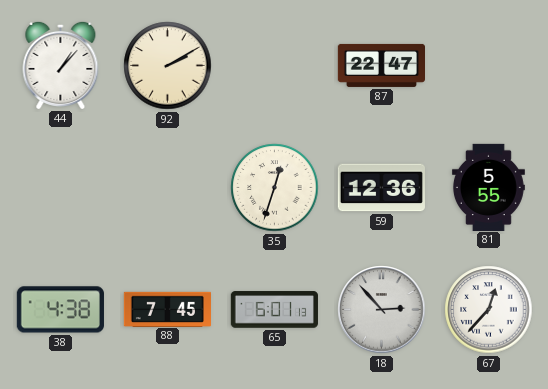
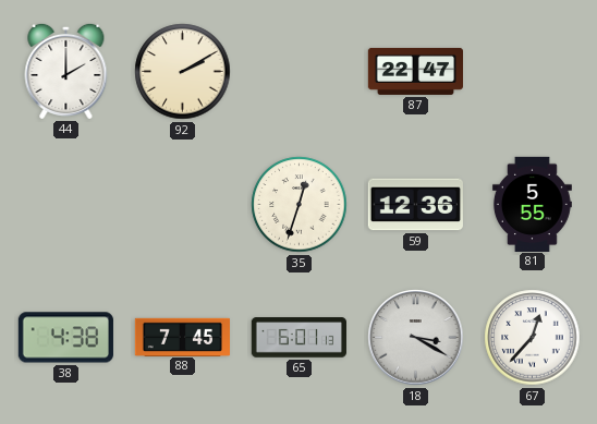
44: 1:07 -> 2:00
18: 2:53 -> 3:20
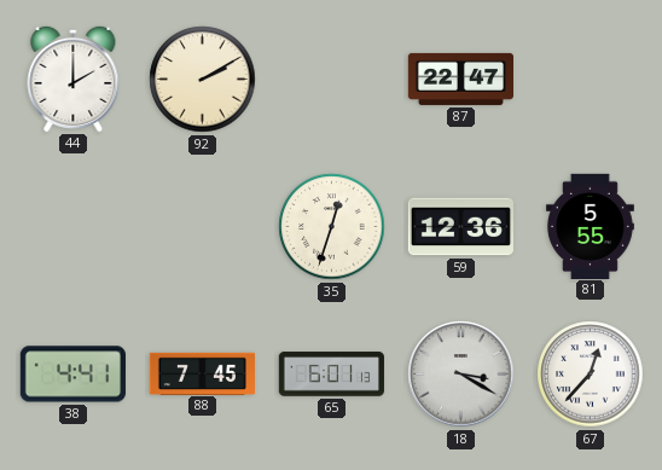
38: 4:38 -> 4:41
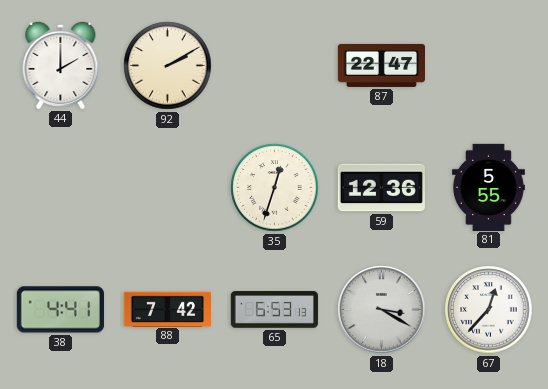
88: 7:45 -> 7:42
65: 6:01 -> 6:53
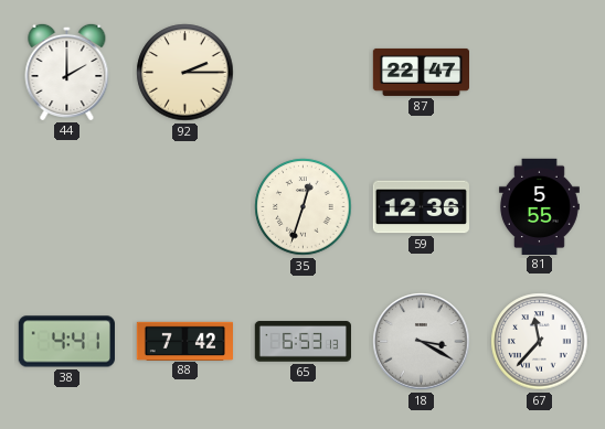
92: 2:10 -> 2:15
67: 12:37 -> 11:37
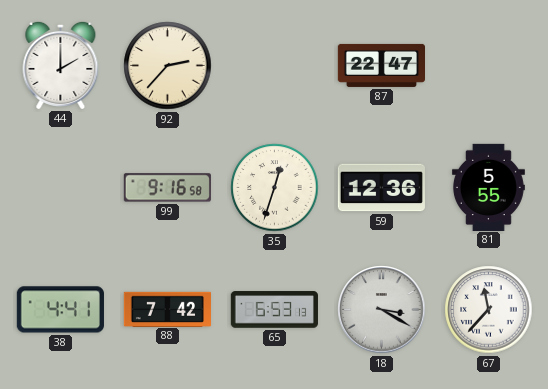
92: 2:15 -> 2:37
99: none -> 9:16
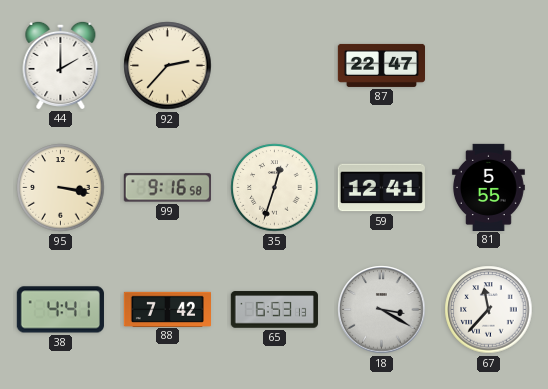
95: none -> 3:17
59: 12:36 -> 12:41
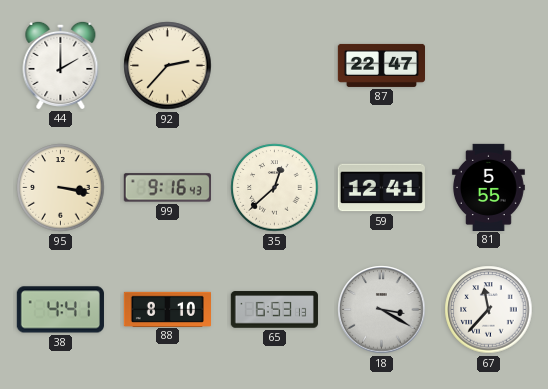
99: 9:16:58 -> 9:16:43
35: 12:33 -> 12:38
88: 7:42 -> 8:10
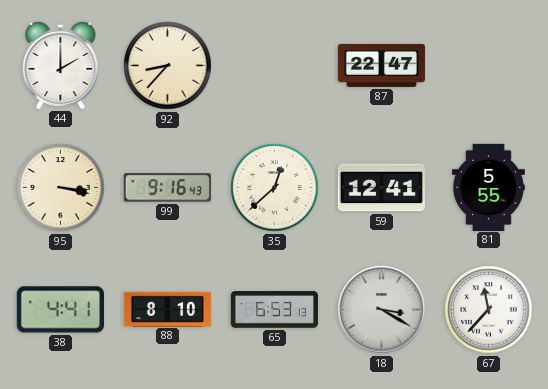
92: 2:37 -> 8:37
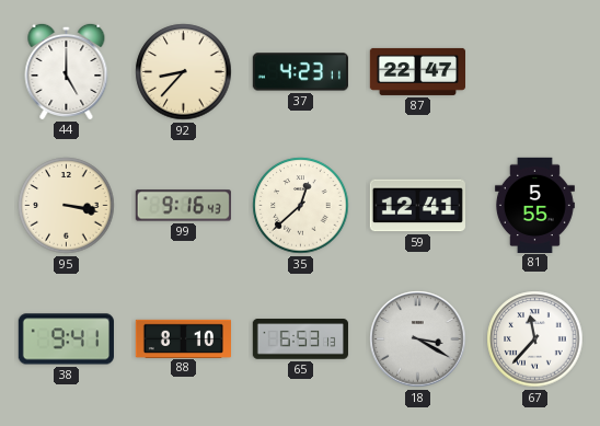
44: 2:00 -> 5:00
37: none -> 4:23
38: 4:41 -> 9:41
